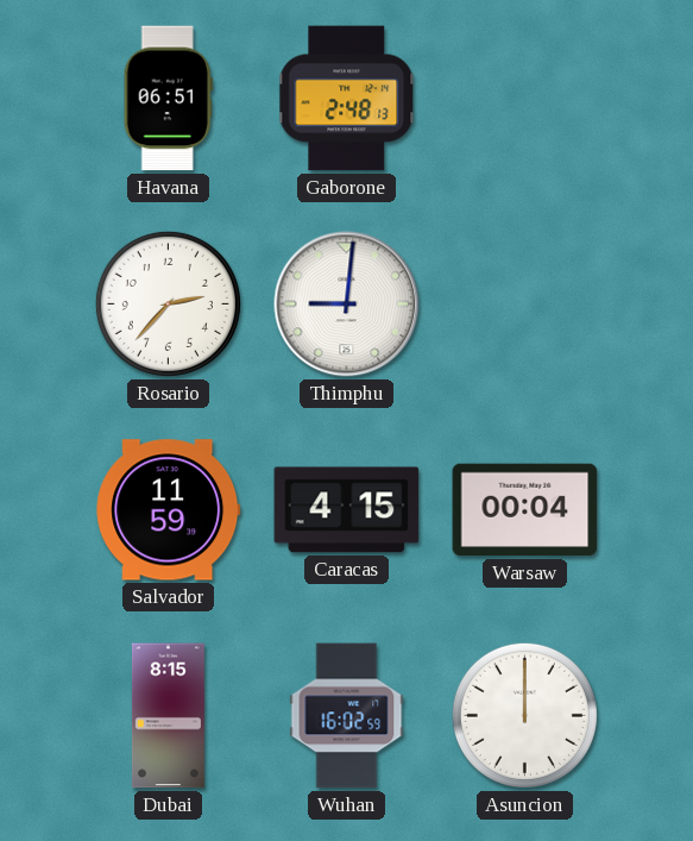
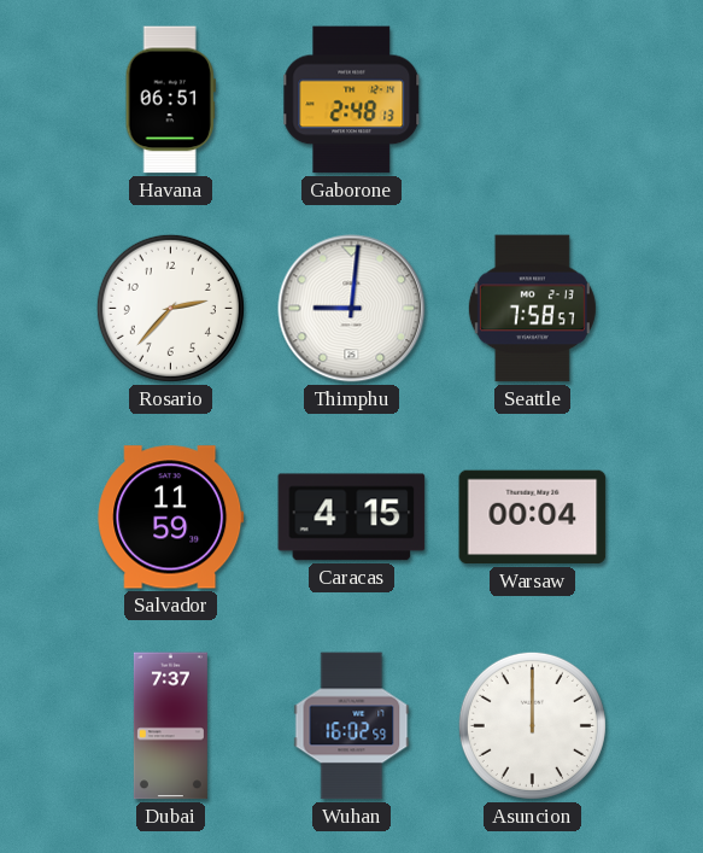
Seattle: none -> 7:58
Dubai: 8:15 -> 7:37
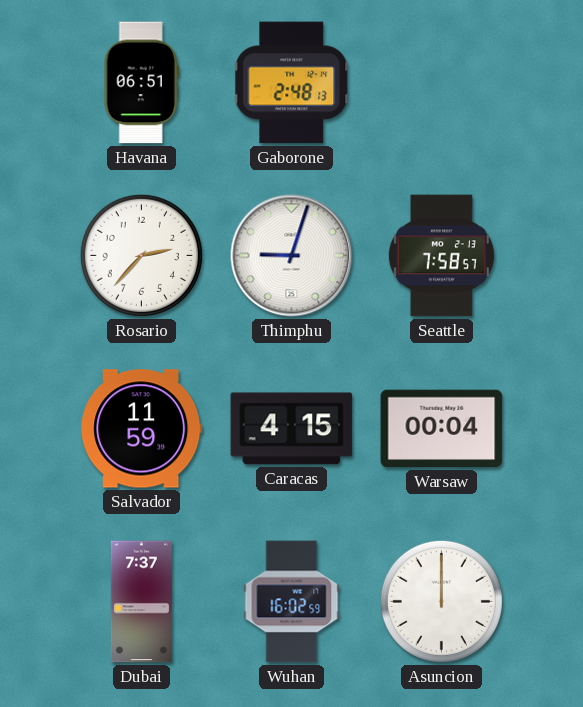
Thimphu: 9:01 -> 9:03
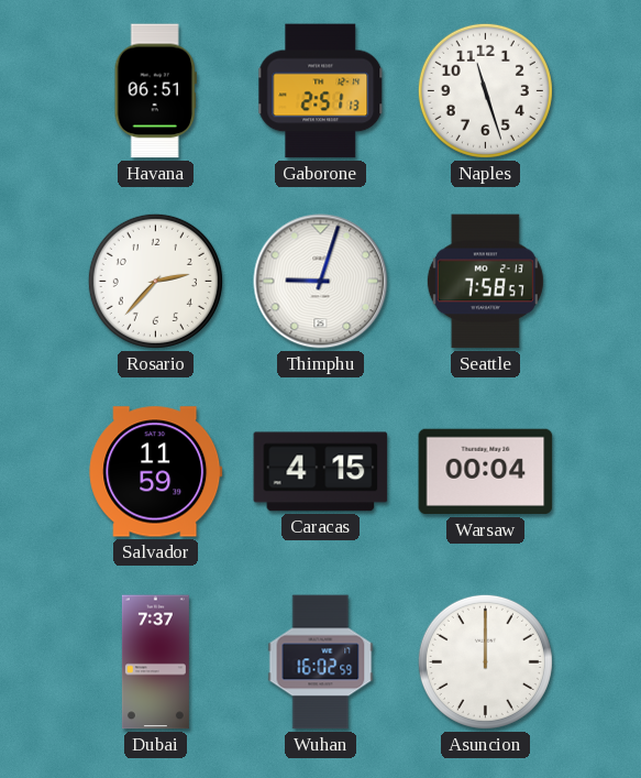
Gaborone: 2:48 -> 2:51
Naples: none -> 11:27
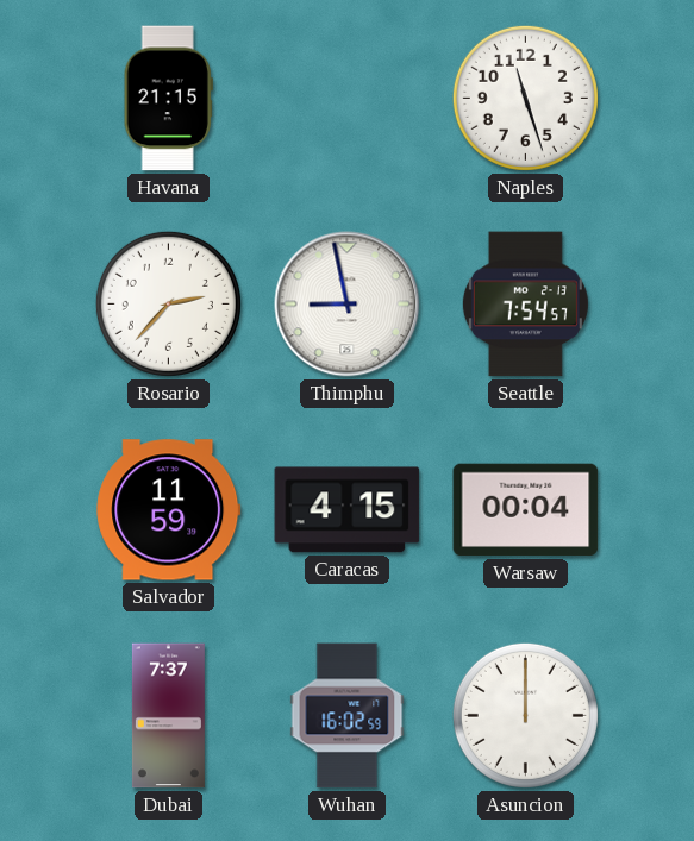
Havana: 06:51 -> 21:15
Gaborone: 2:51 -> none
Thimphu: 9:03 -> 8:58
Seattle: 7:58 -> 7:54
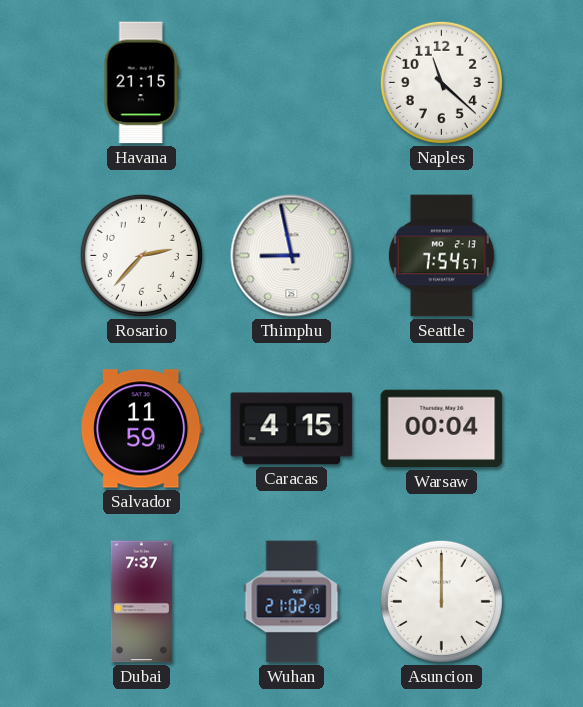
Naples: 11:27 -> 11:22
Wuhan: 16:02 -> 21:02
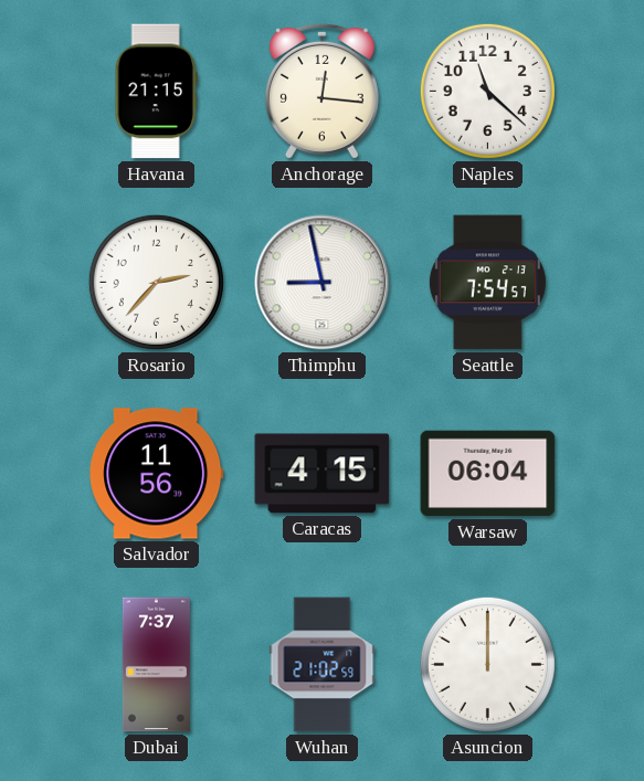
Anchorage: none -> 12:16
Salvador: 11:59 -> 11:56
Warsaw: 00:04 -> 06:04
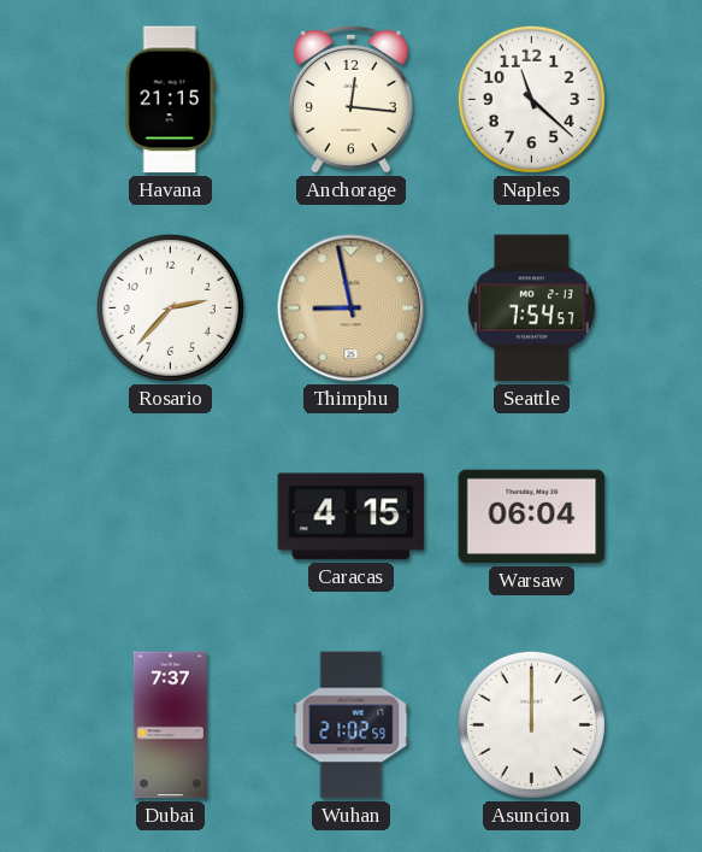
Thimphu dial: white -> champagne
Salvador: 11:56 -> none
